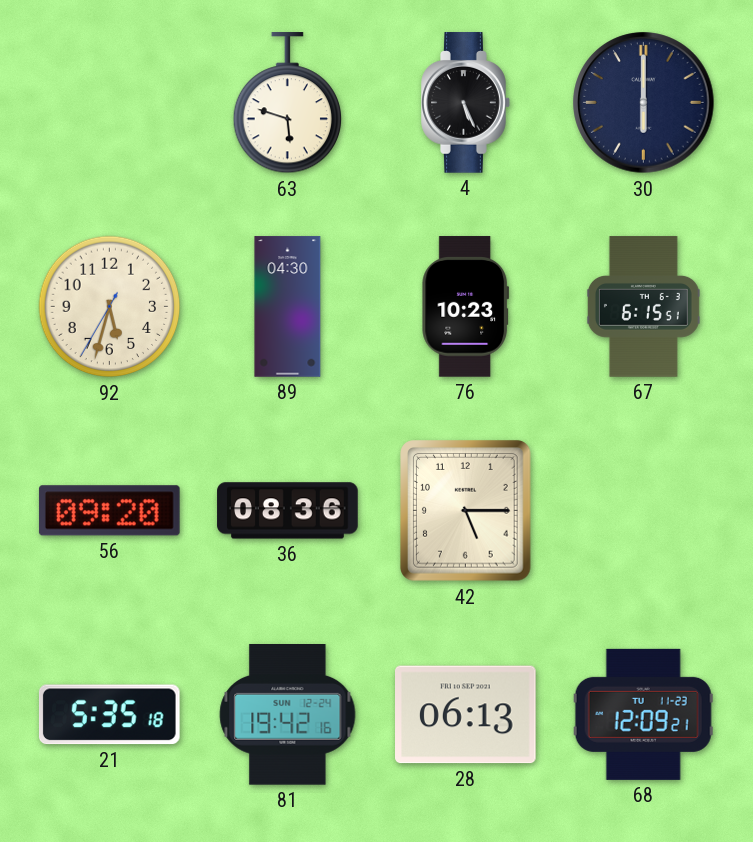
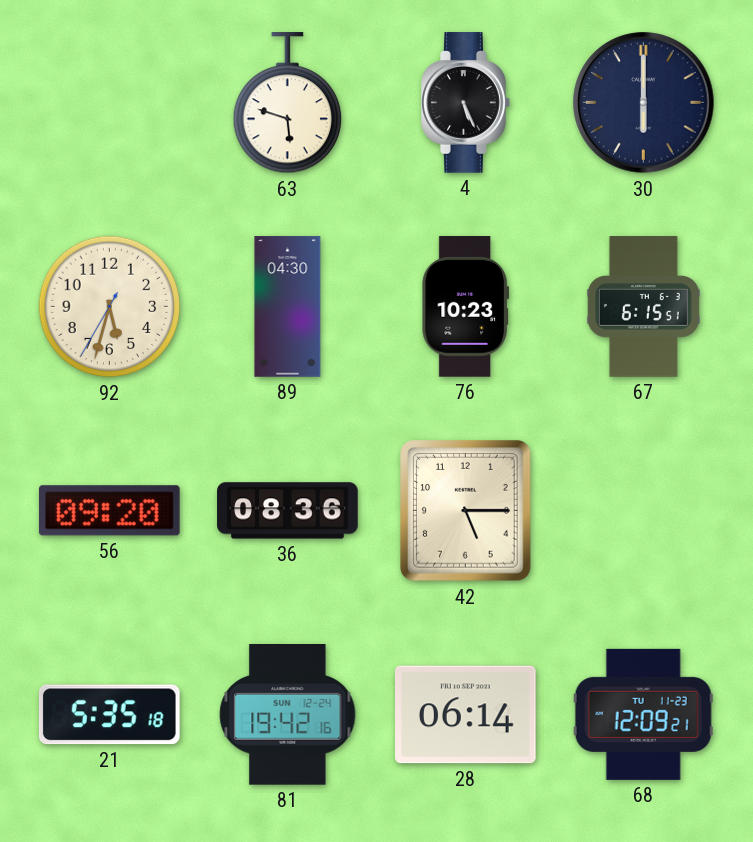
28: 06:13 -> 06:14
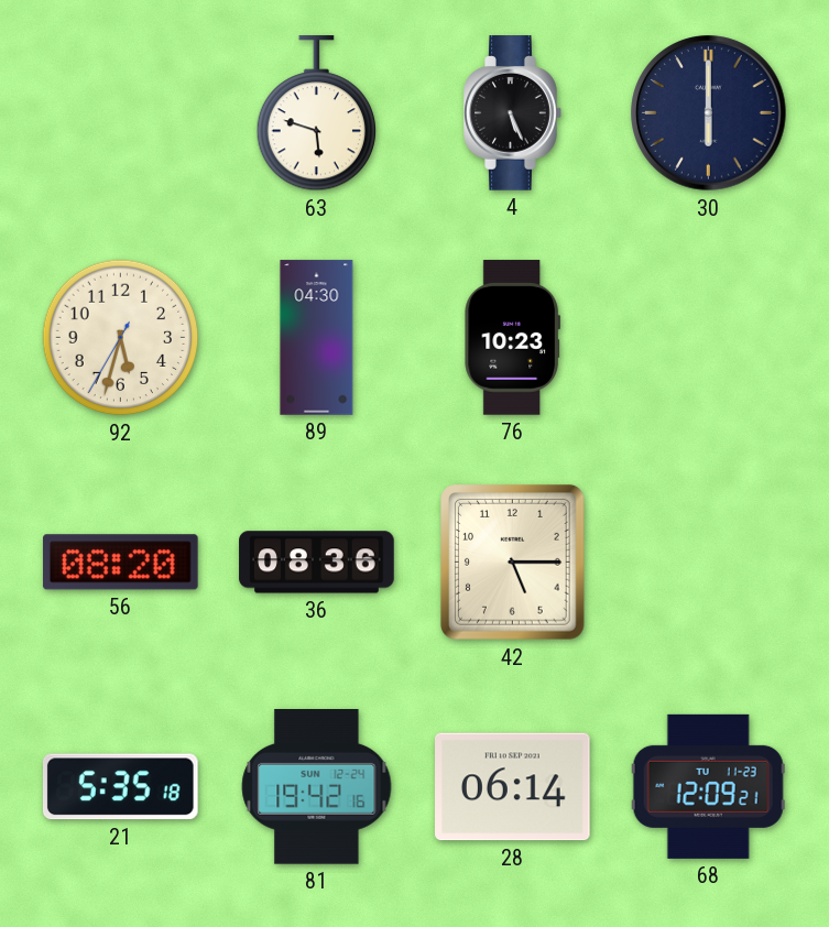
67: 6:15 -> none
56: 09:20 -> 08:20
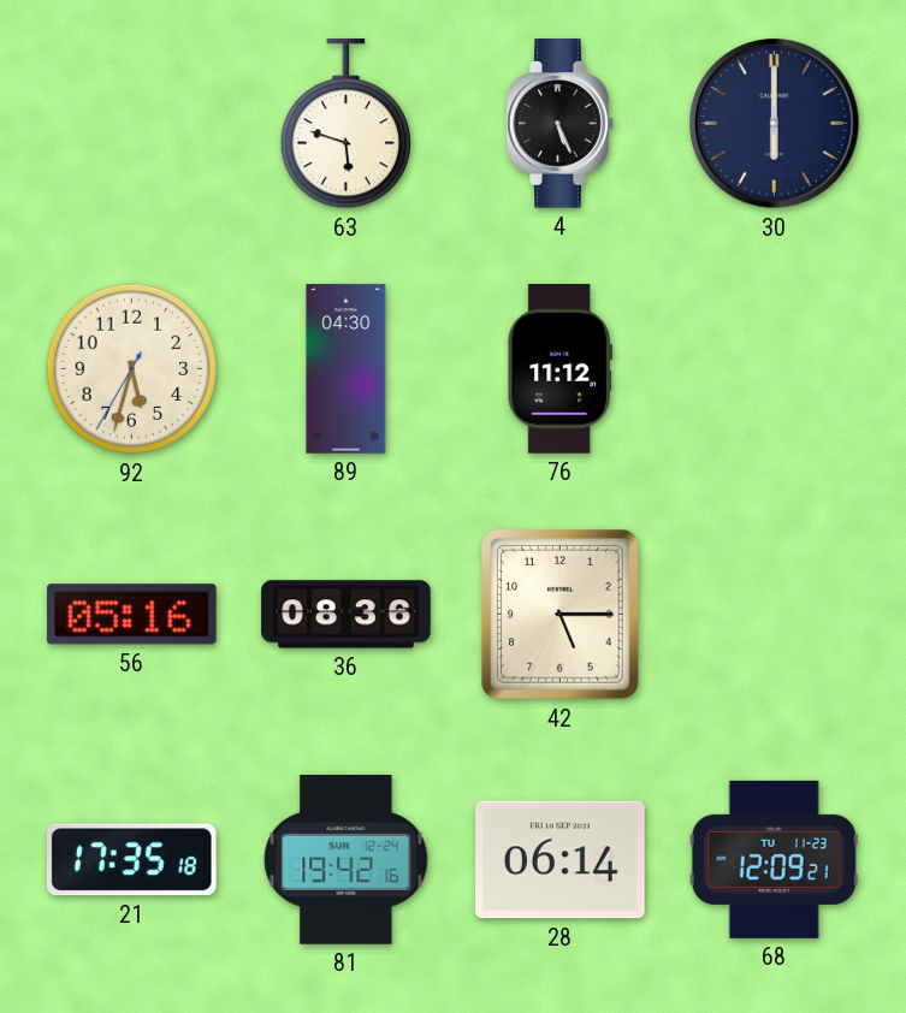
76: 10:23 -> 11:12
56: 08:20 -> 05:16
21: 5:35 -> 17:35
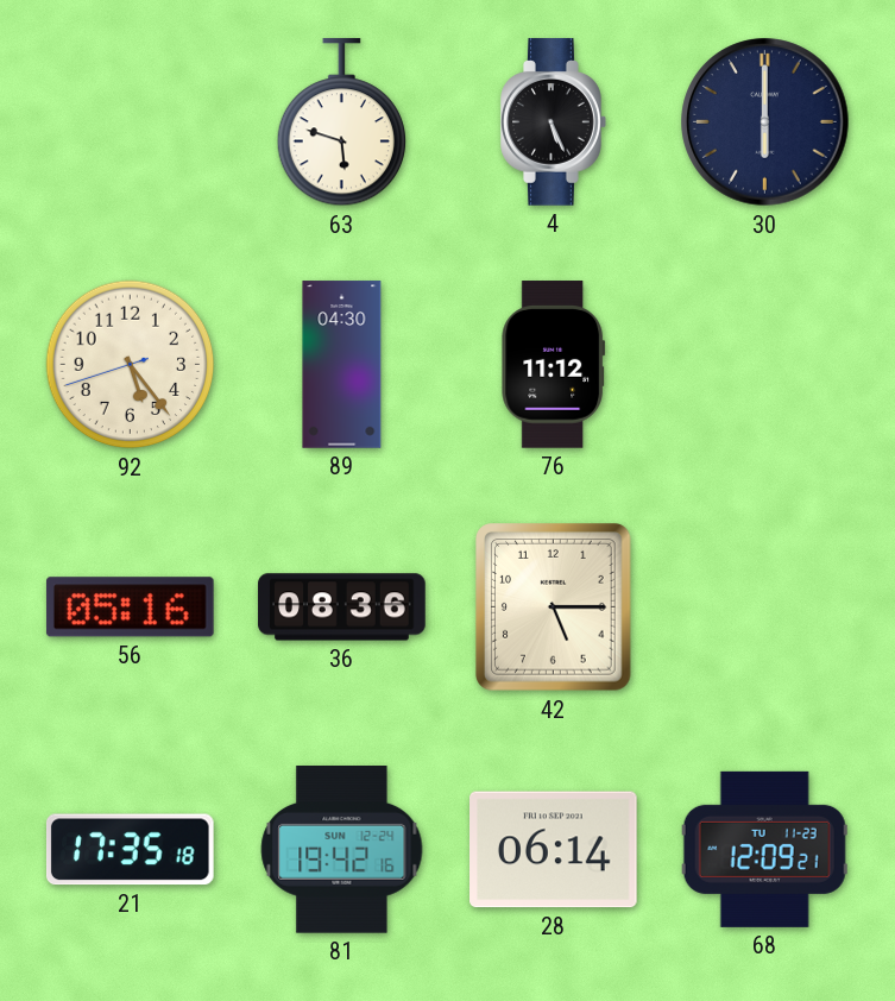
92: 5:32 -> 5:23
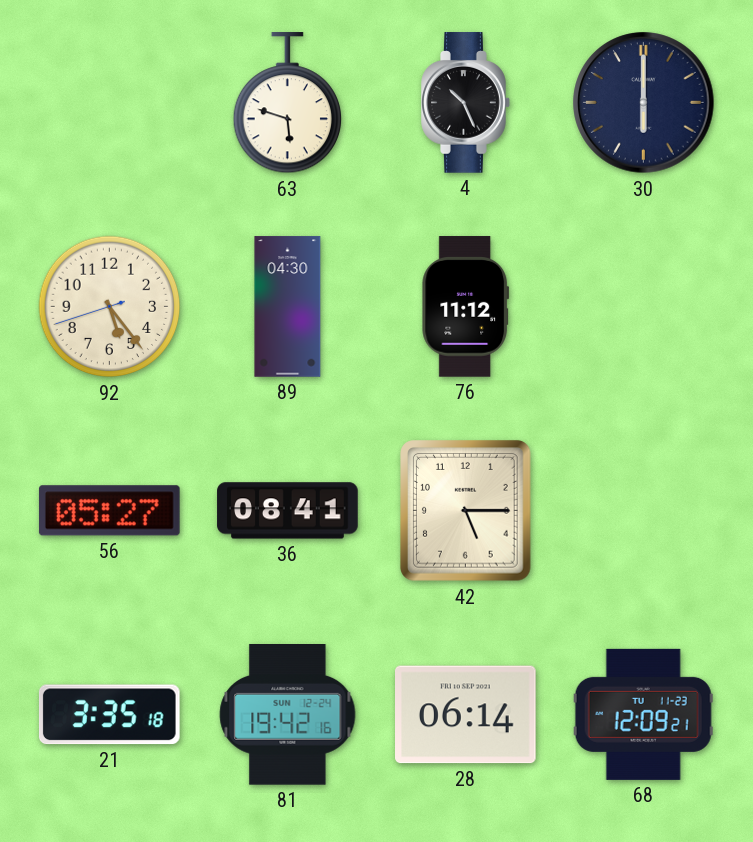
4: 5:26 -> 10:26
56: 05:16 -> 05:27
36: 08:36 -> 08:41
21: 17:35 -> 3:35
